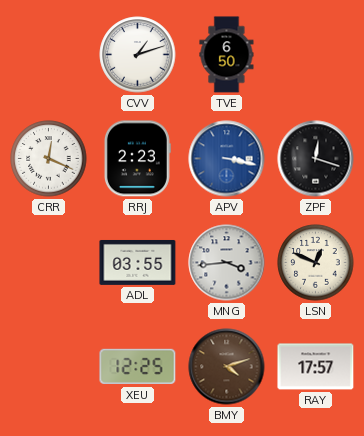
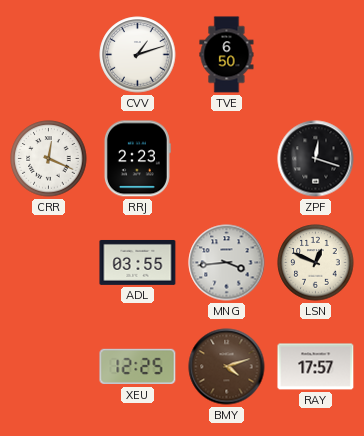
APV: 3:17 -> none
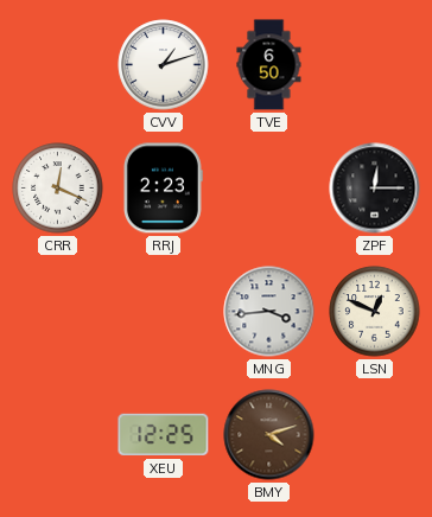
ZPF: 12:18 -> 12:15
ADL: 03:55 -> none
RAY: 17:57 -> none
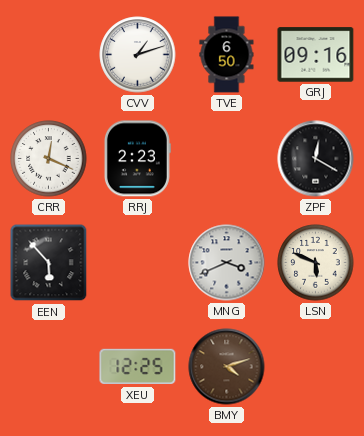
GRJ: none -> 09:16
ZPF: 12:15 -> 12:20
EEN: none -> 5:53
MNG: 3:44 -> 3:41
LSN: 12:49 -> 5:49
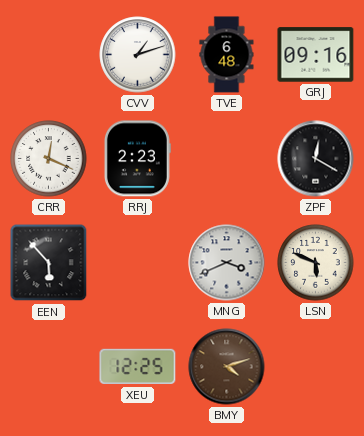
TVE: 6:50 -> 6:48
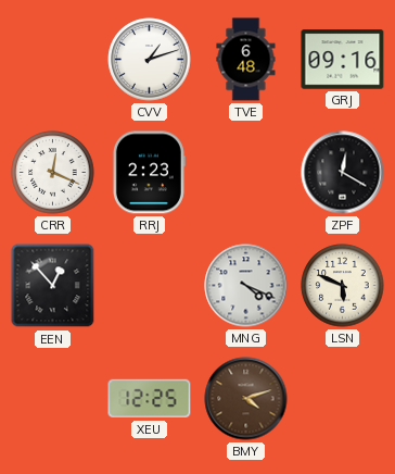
EEN: 5:53 -> 12:53
MNG: 3:41 -> 4:19
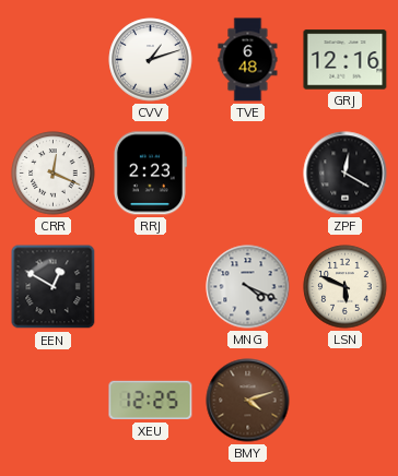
GRJ: 09:16 -> 12:16
EEN: 12:53 -> 12:50
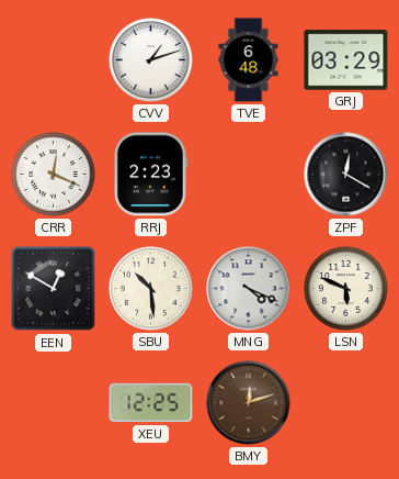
GRJ: 12:16 -> 03:29
SBU: none -> 10:29
BMY: 4:12 -> 12:12
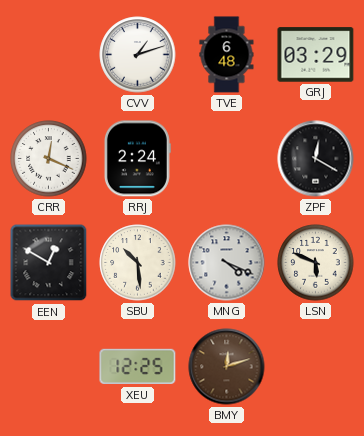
RRJ: 2:23 -> 2:24
